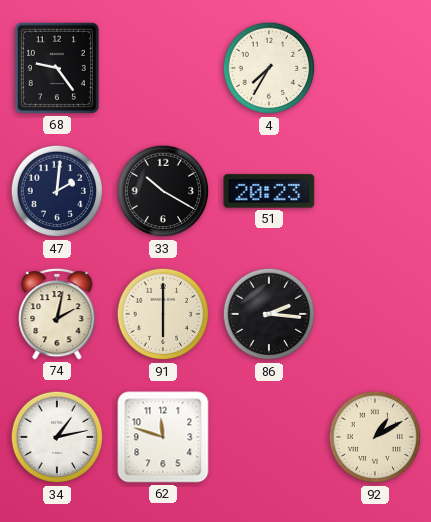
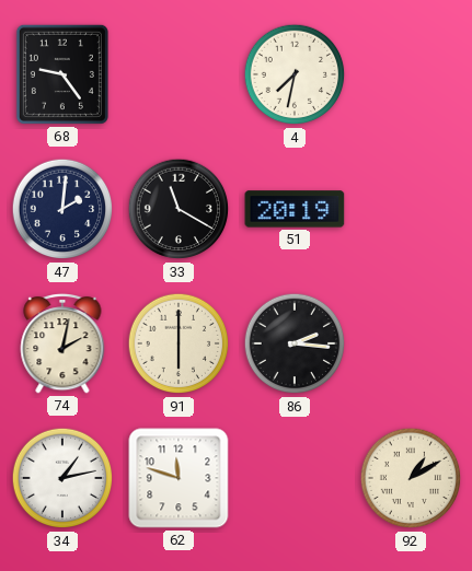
4: 7:35 -> 7:32
33: 10:20 -> 11:20
51: 20:23 -> 20:19
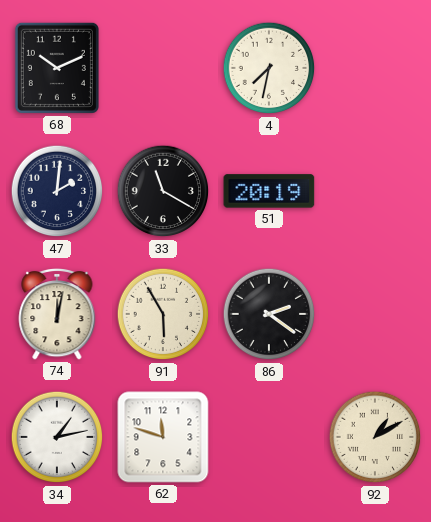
68: 9:24 -> 10:11
74: 2:02 -> 12:02
91: 6:00 -> 5:55
86: 2:16 -> 2:21
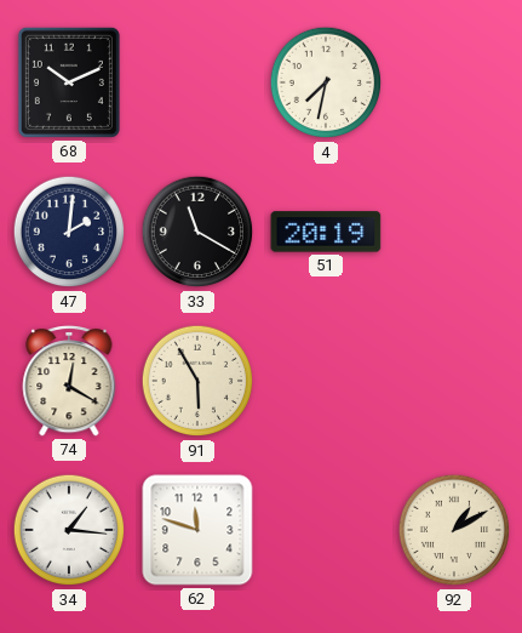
74: 12:02 -> 12:20
86: 2:21 -> none
34: 1:13 -> 1:16
